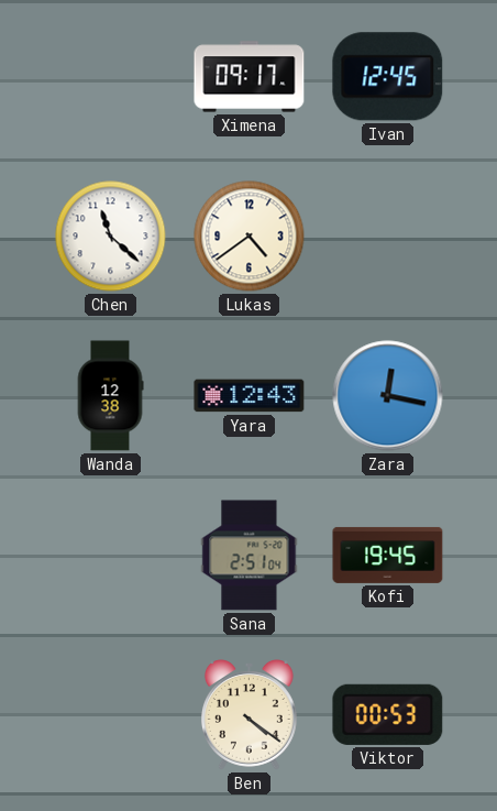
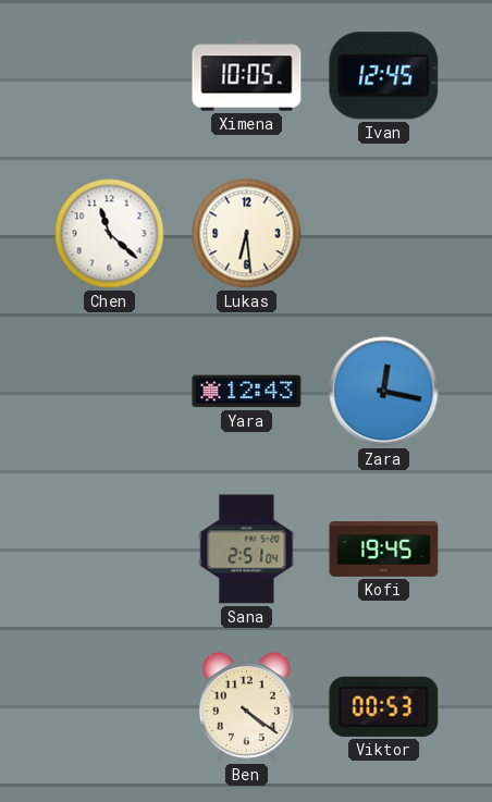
Ximena: 09:17 -> 10:05
Lukas: 4:39 -> 6:29
Wanda: 12:38 -> none
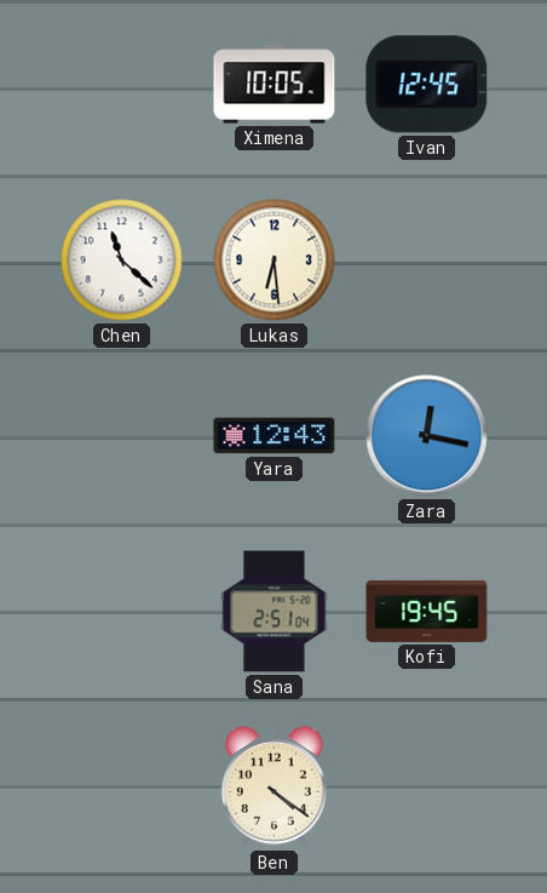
Viktor: 00:53 -> none
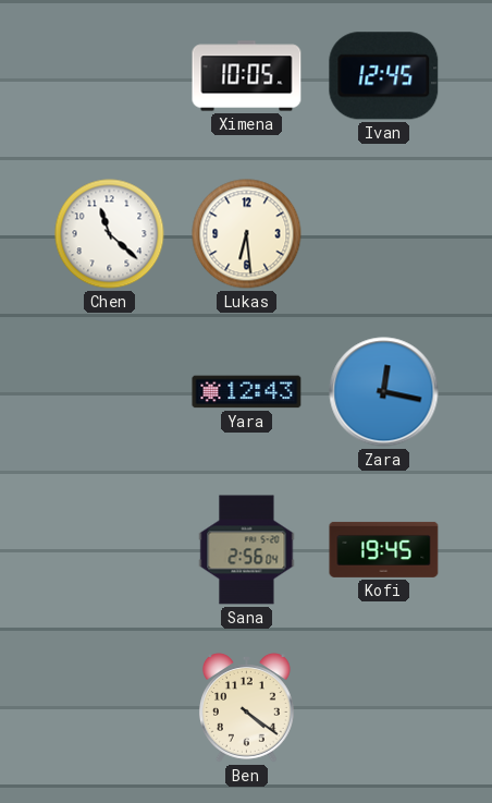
Sana: 2:51 -> 2:56
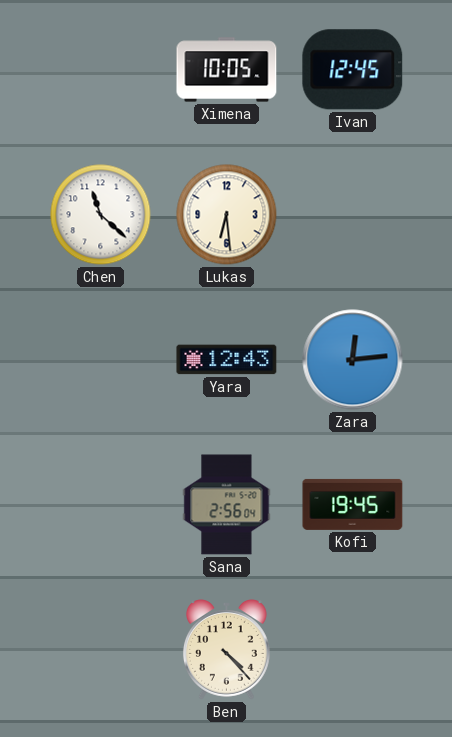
Zara: 12:17 -> 12:14
Ben: 4:21 -> 4:23
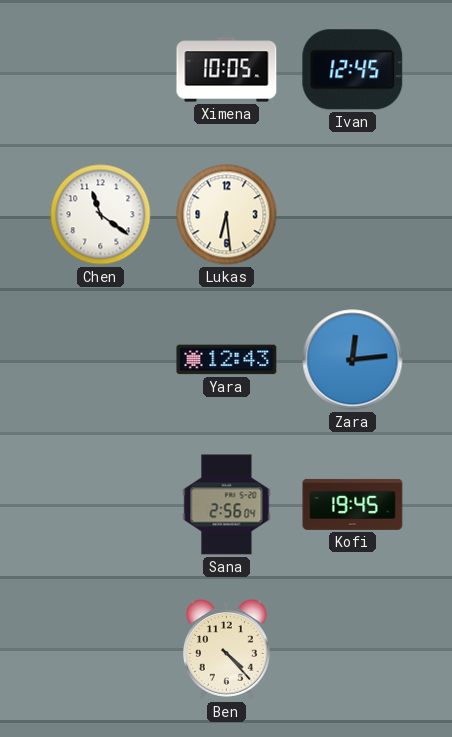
Chen: 11:22 -> 11:21
